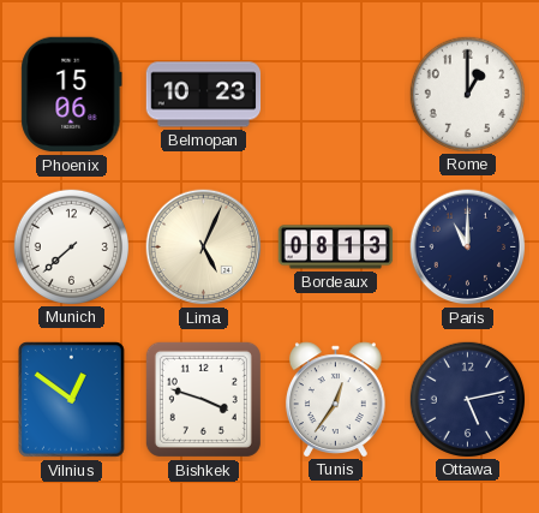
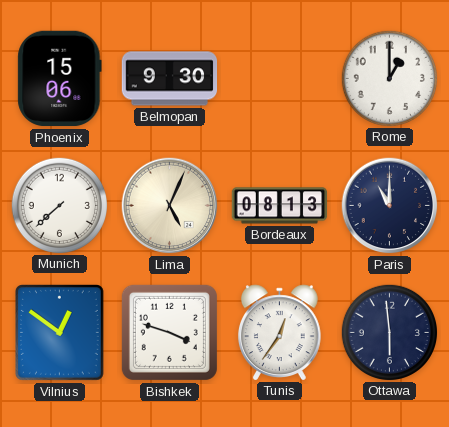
Belmopan: 10:23 -> 9:30
Ottawa: 5:13 -> 5:59
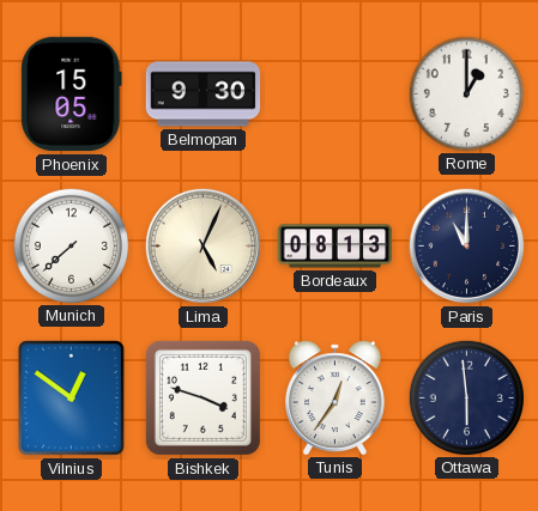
Phoenix: 15:06 -> 15:05
